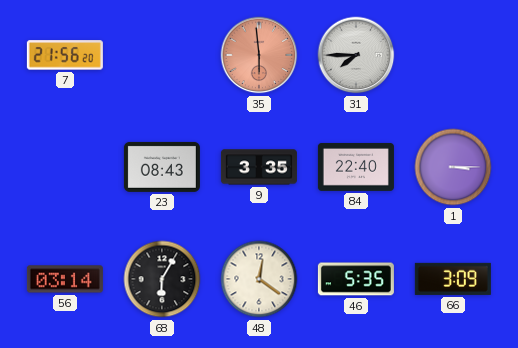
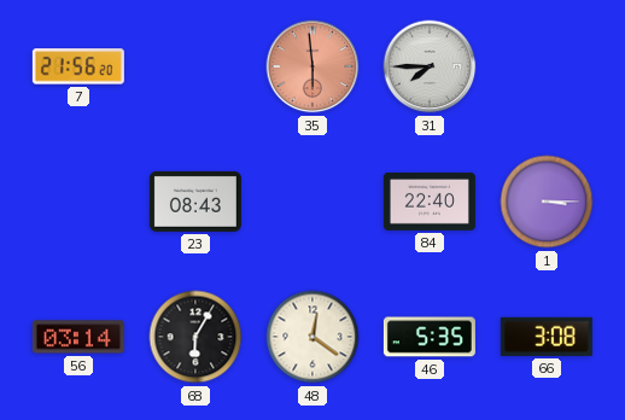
9: 3:35 -> none
66: 3:09 -> 3:08
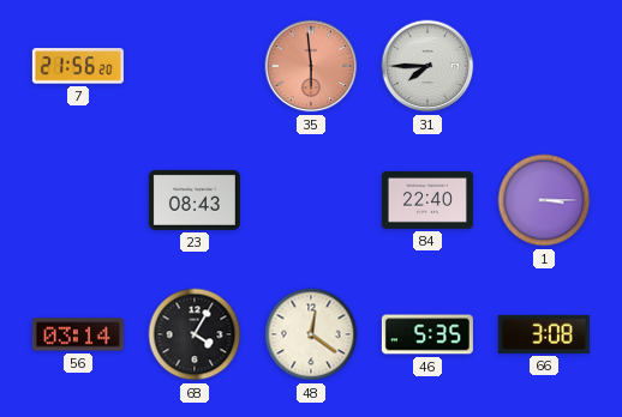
68: 6:05 -> 4:05
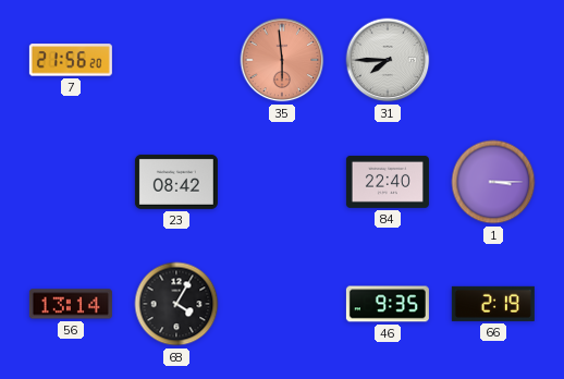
23: 08:43 -> 08:42
56: 03:14 -> 13:14
48: 12:21 -> none
46: 5:35 -> 9:35
66: 3:08 -> 2:19
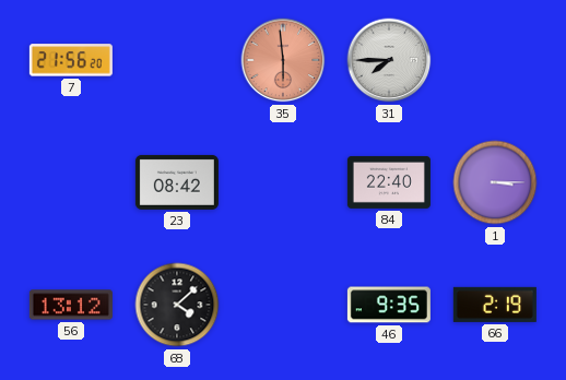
56: 13:14 -> 13:12
68: 4:05 -> 4:08
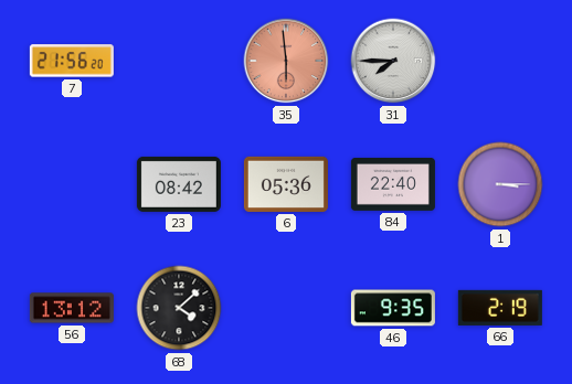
6: none -> 05:36
